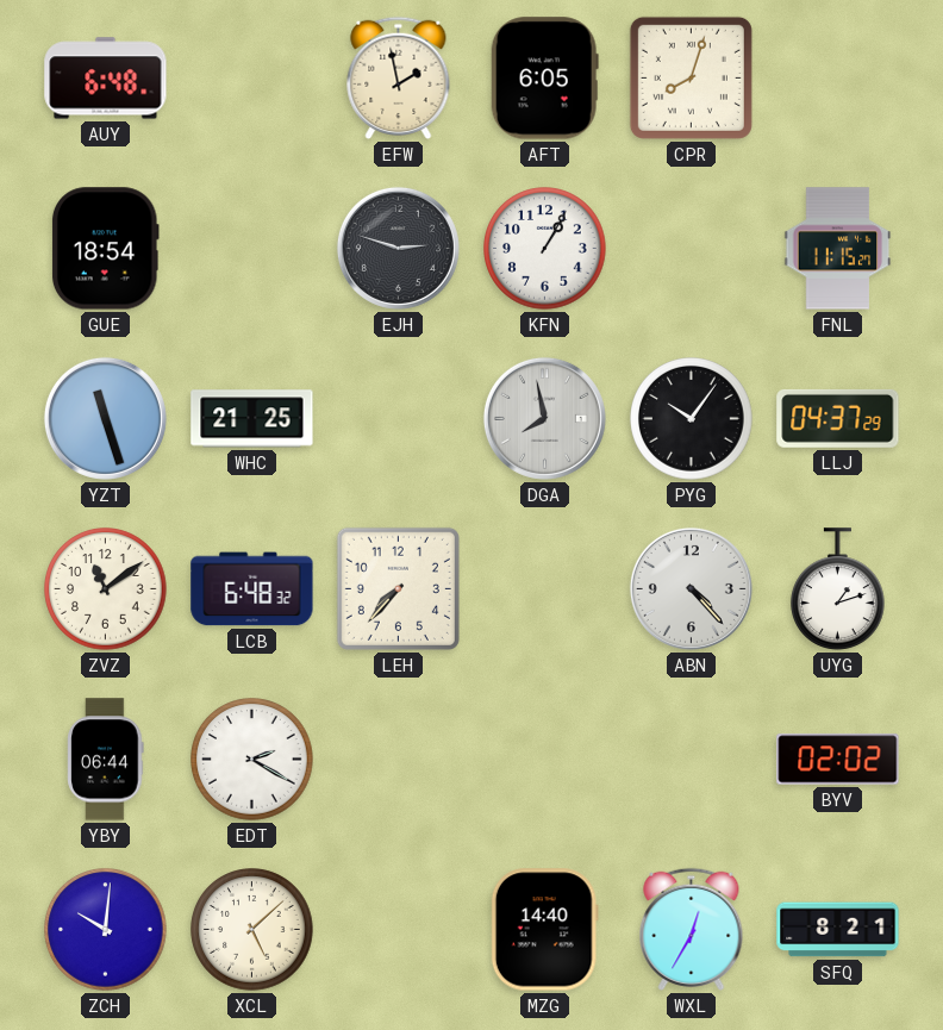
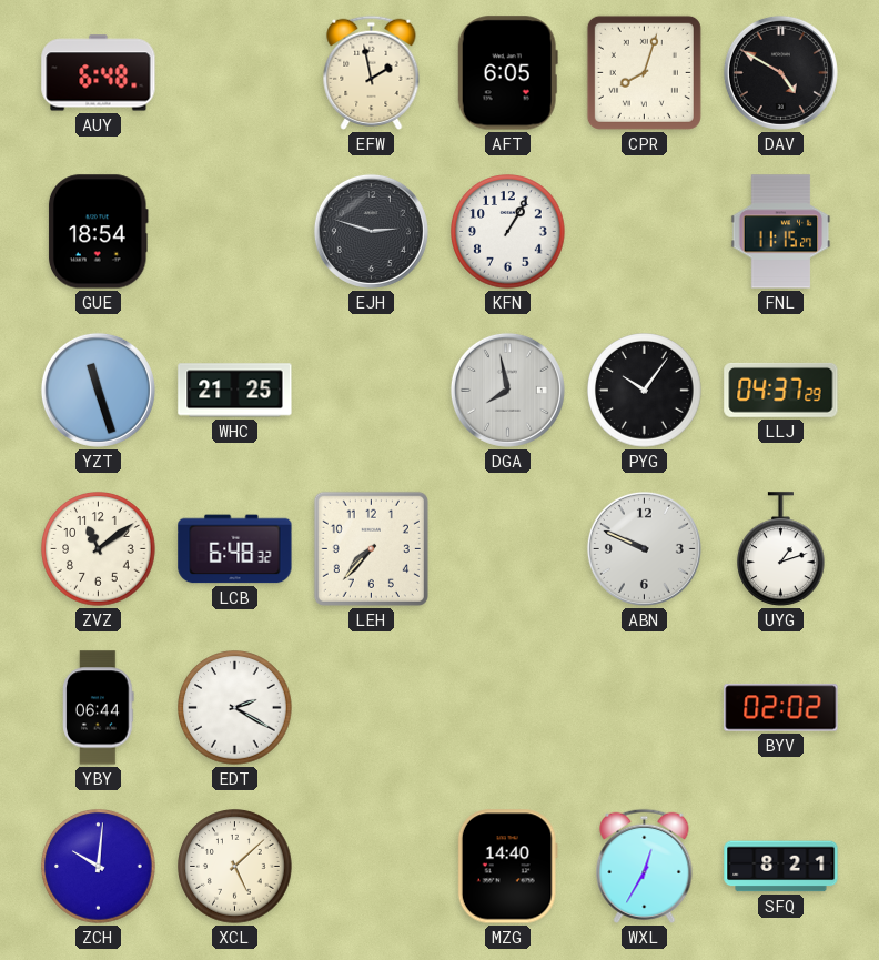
DAV: none -> 4:50
ABN: 4:23 -> 9:49
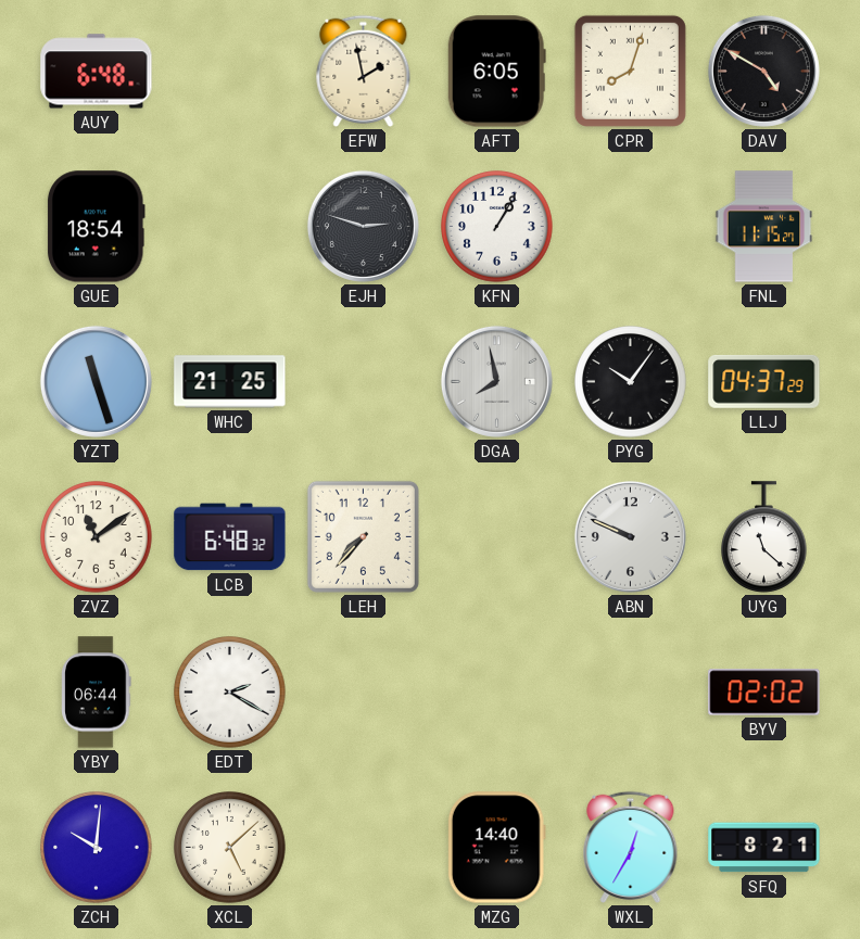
UYG: 1:12 -> 11:22
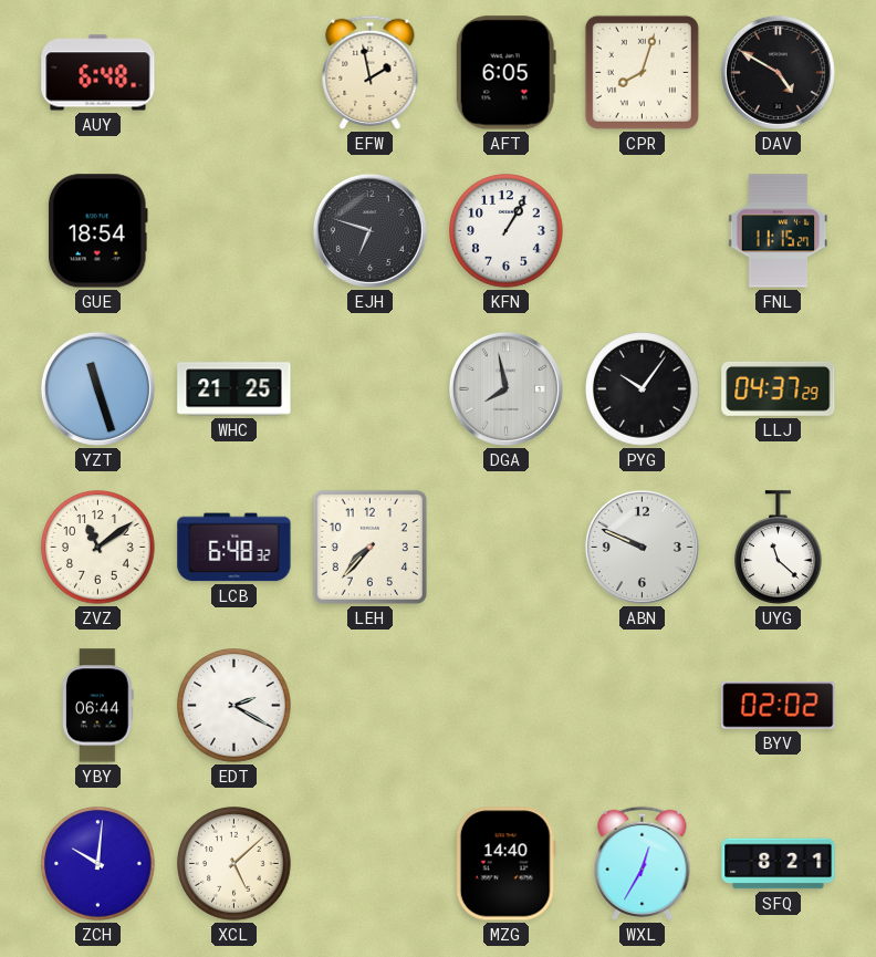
EJH: 2:48 -> 6:48
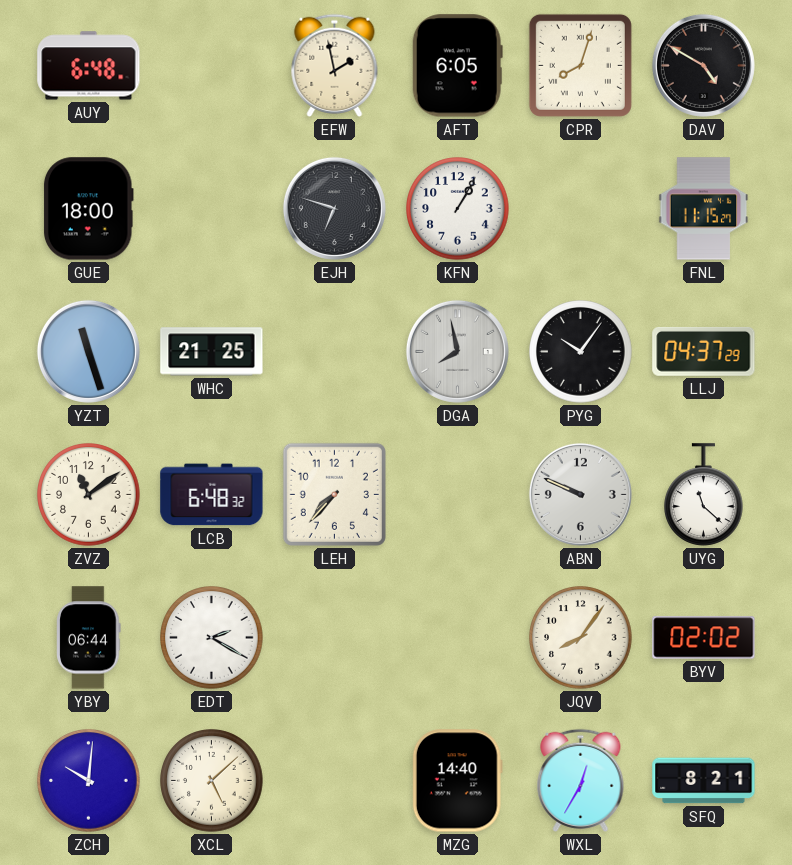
GUE: 18:54 -> 18:00
JQV: none -> 8:06
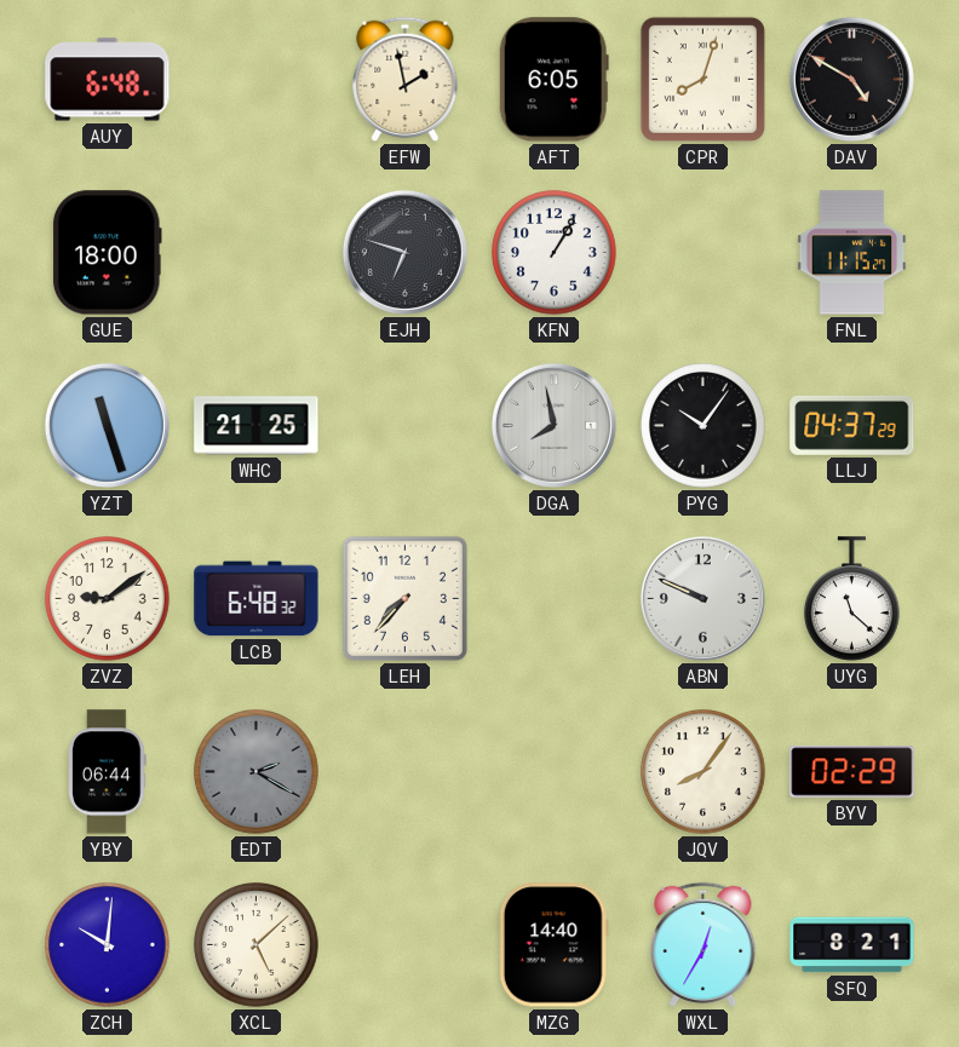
ZVZ: 11:09 -> 9:09
EDT dial: white -> grey
BYV: 02:02 -> 02:29
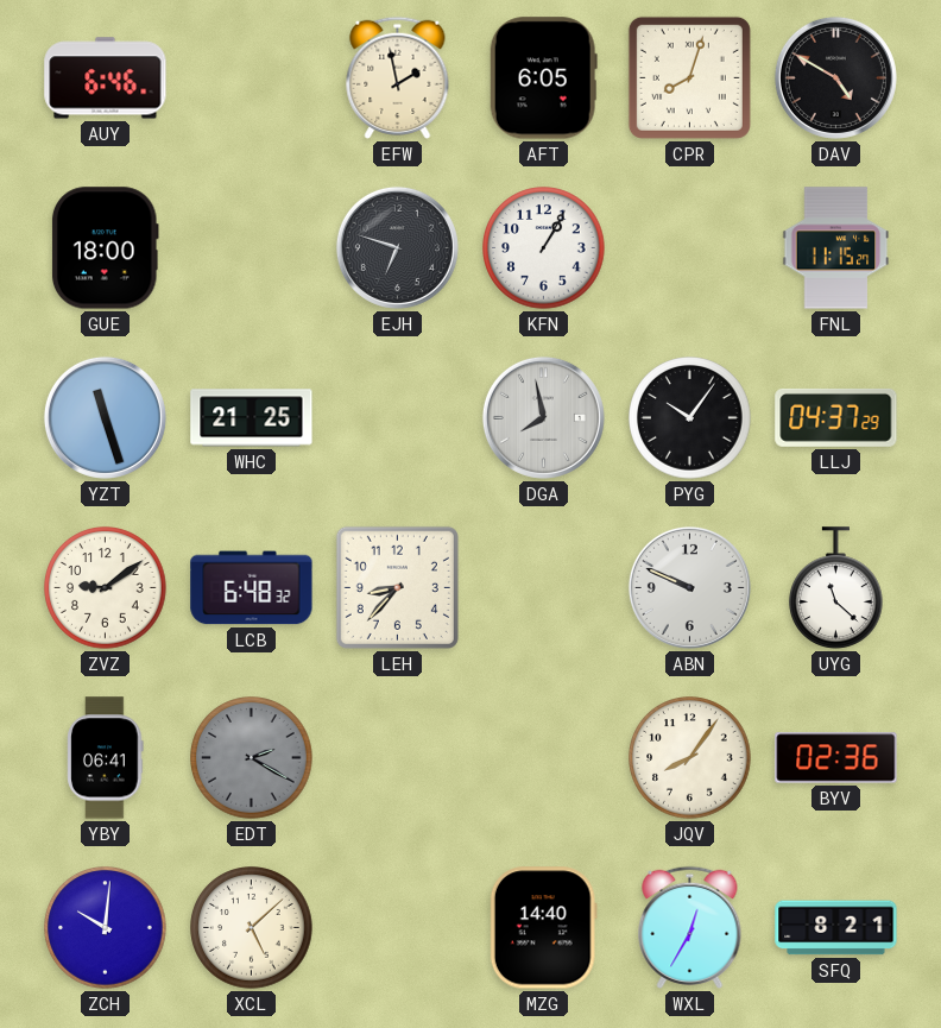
AUY: 6:48 -> 6:46
LEH: 7:37 -> 8:37
YBY: 06:44 -> 06:41
BYV: 02:29 -> 02:36
